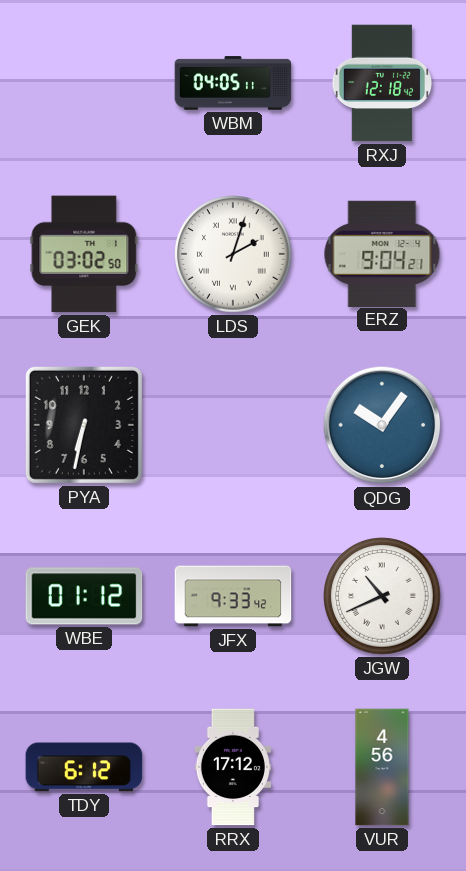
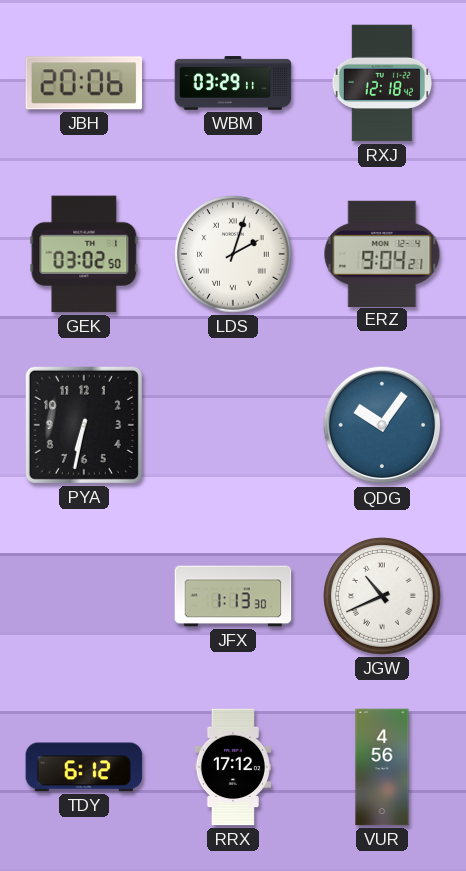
JBH: none -> 20:06
WBM: 04:05 -> 03:29
WBE: 01:12 -> none
JFX: 9:33 -> 1:13
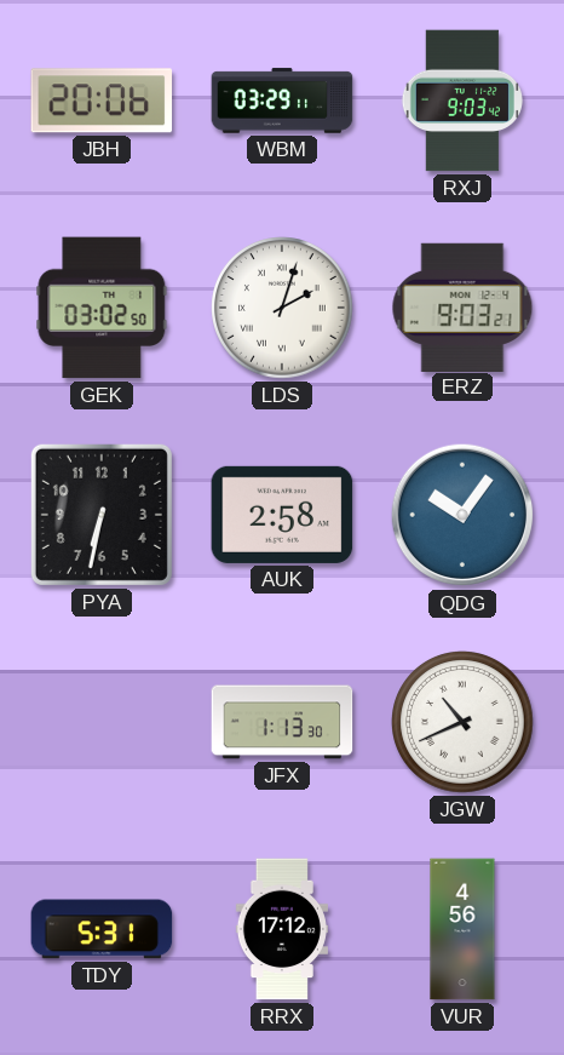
RXJ: 12:18 -> 9:03
ERZ: 9:04 -> 9:03
AUK: none -> 2:58
TDY: 6:12 -> 5:31
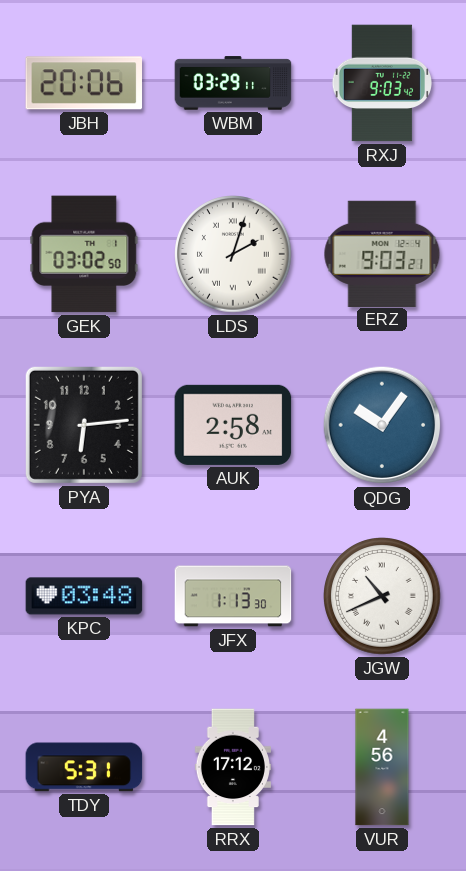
PYA: 6:32 -> 6:14
KPC: none -> 03:48
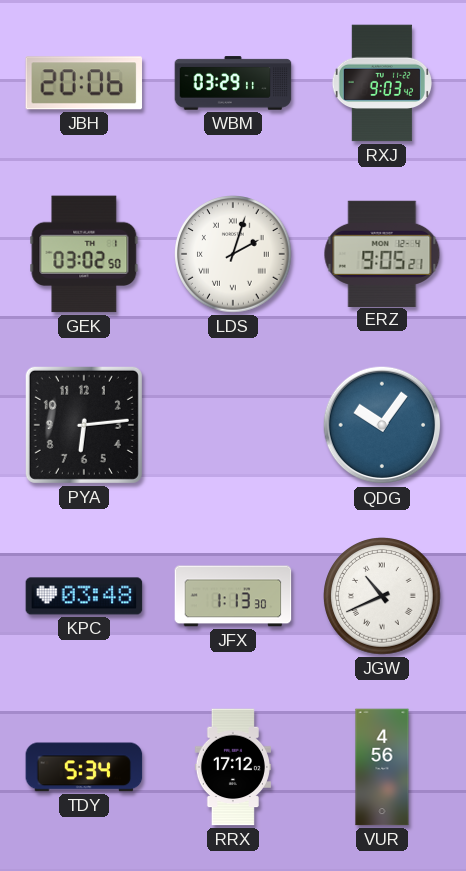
ERZ: 9:03 -> 9:05
AUK: 2:58 -> none
TDY: 5:31 -> 5:34
